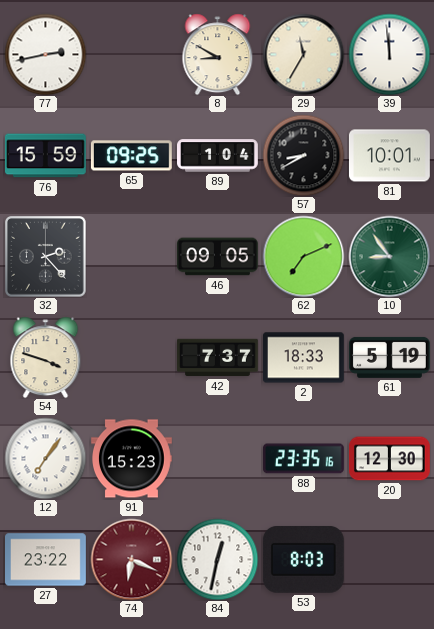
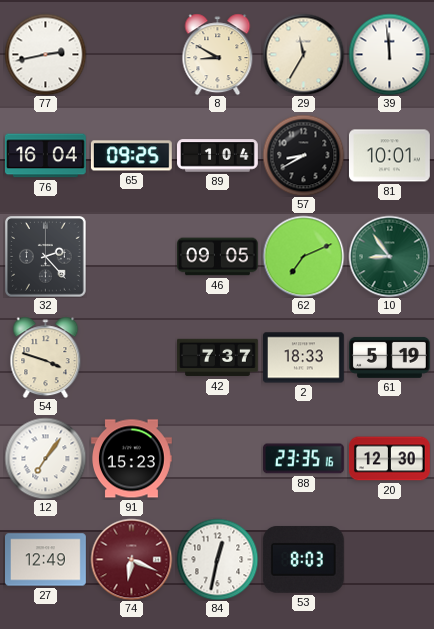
76: 15:59 -> 16:04
27: 23:22 -> 12:49
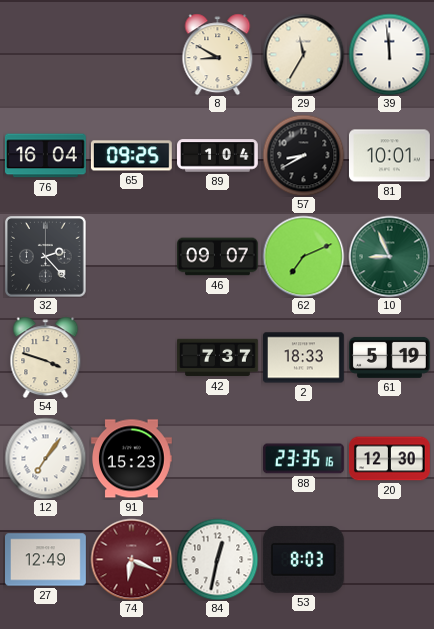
77: 2:43 -> none
46: 09:05 -> 09:07
10: 8:54 -> 8:56
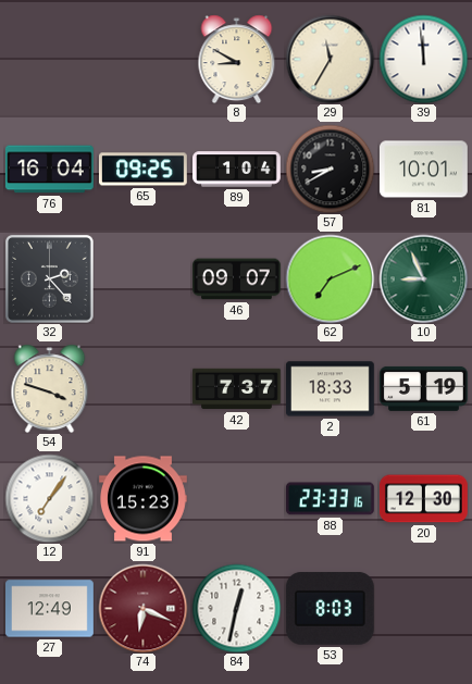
88: 23:35 -> 23:33
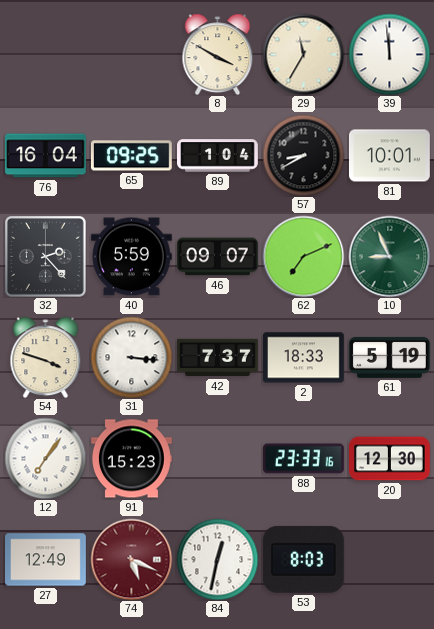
8: 8:50 -> 3:50
40: none -> 5:59
31: none -> 3:16
74: 6:19 -> 5:19
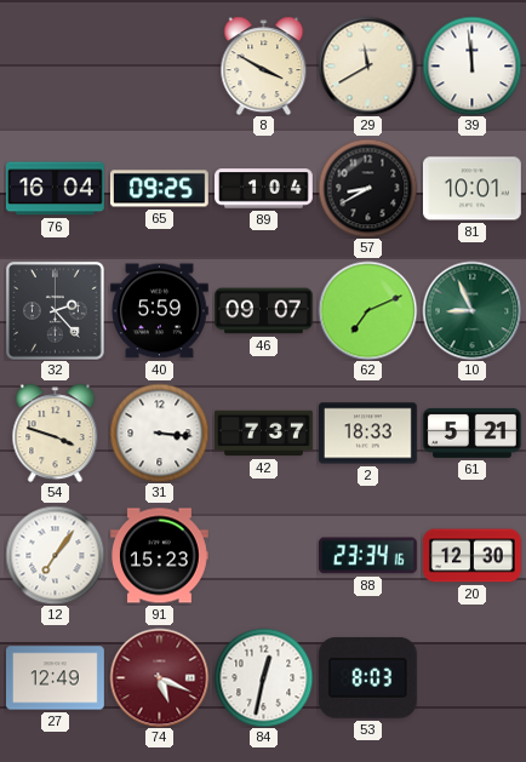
29: 11:35 -> 11:40
61: 5:19 -> 5:21
88: 23:33 -> 23:34
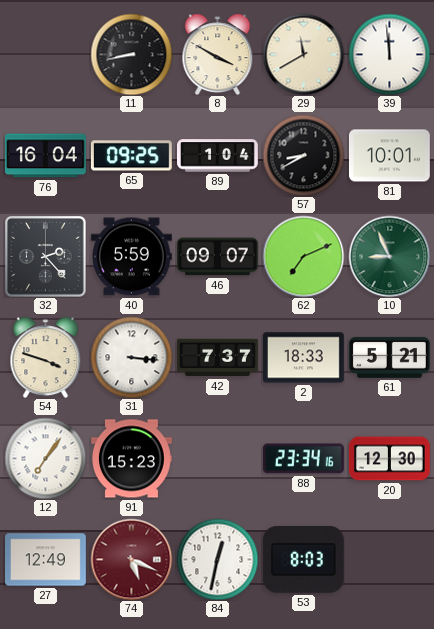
11: none -> 8:43
